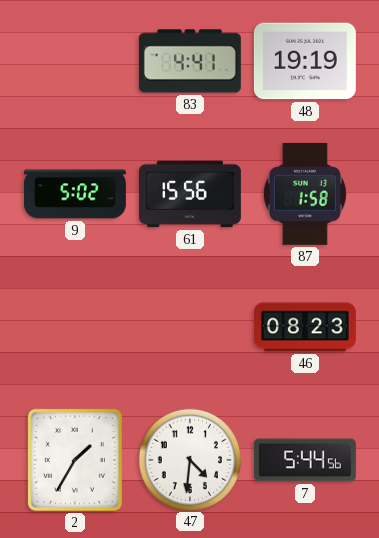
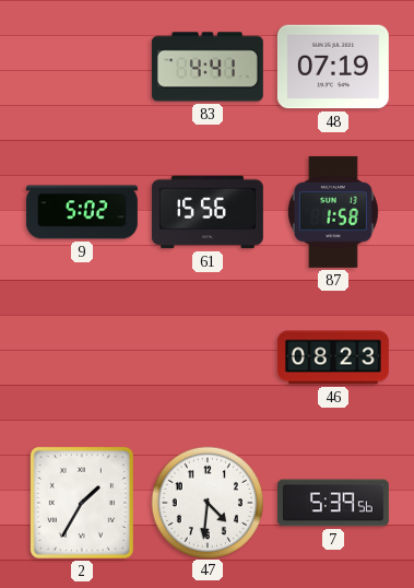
48: 19:19 -> 07:19
7: 5:44 -> 5:39
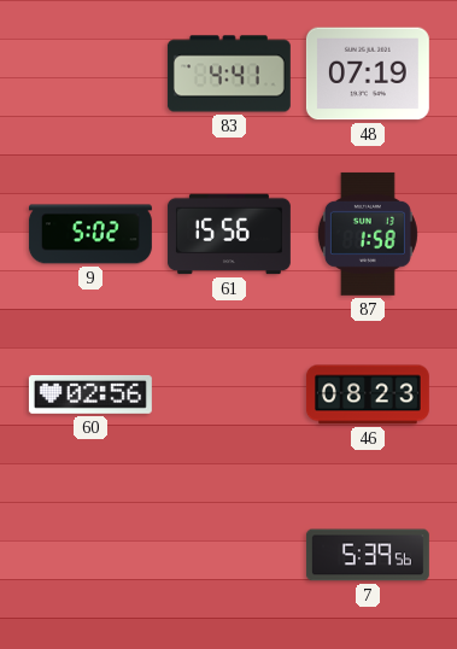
60: none -> 02:56
2: 1:35 -> none
47: 4:31 -> none
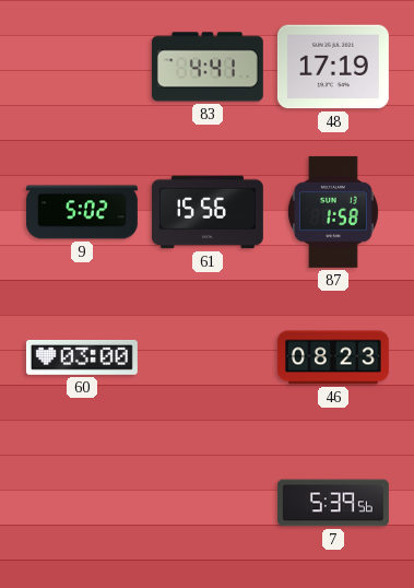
48: 07:19 -> 17:19
60: 02:56 -> 03:00
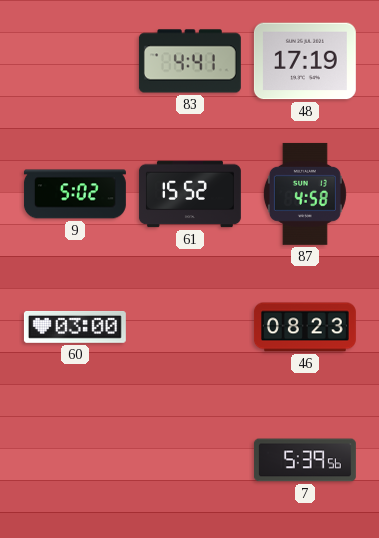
61: 15:56 -> 15:52
87: 1:58 -> 4:58
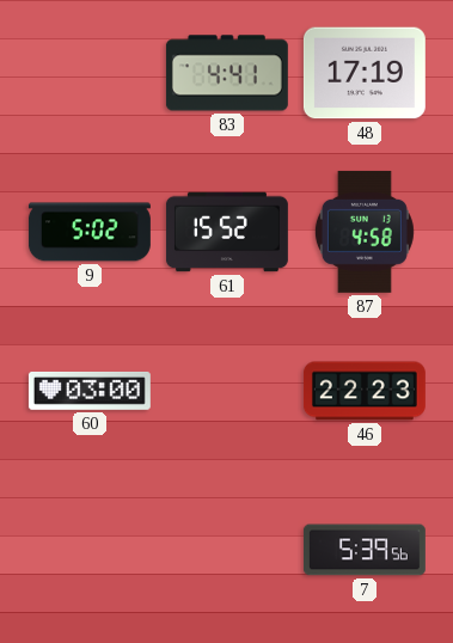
46: 08:23 -> 22:23
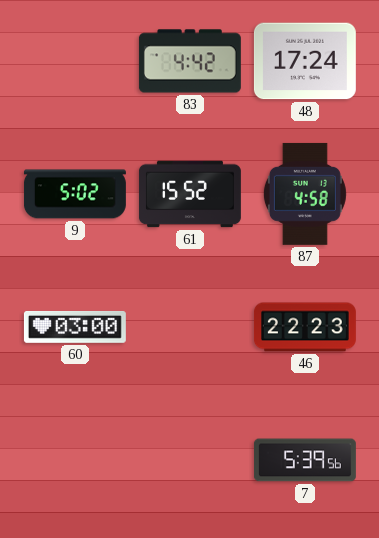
83: 4:41 -> 4:42
48: 17:19 -> 17:24
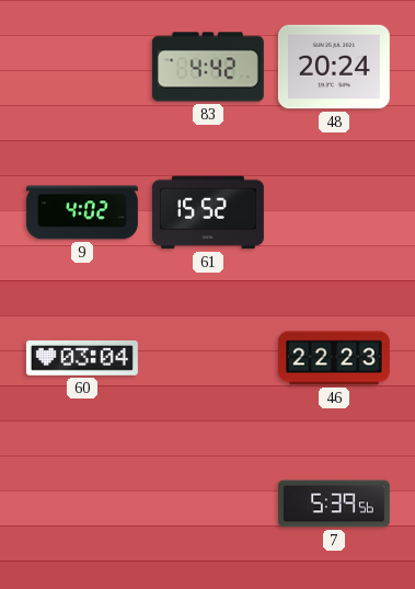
48: 17:24 -> 20:24
9: 5:02 -> 4:02
87: 4:58 -> none
60: 03:00 -> 03:04
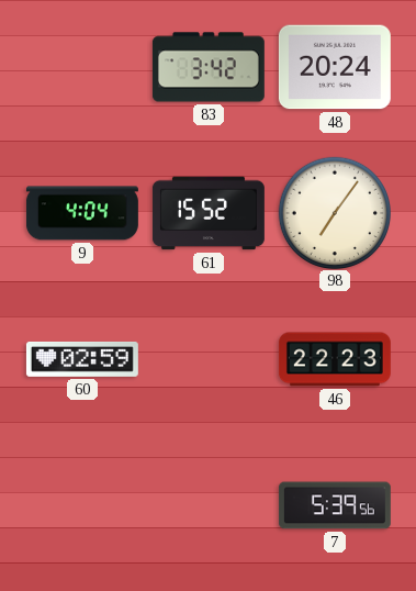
83: 4:42 -> 3:42
9: 4:02 -> 4:04
98: none -> 7:06
60: 03:04 -> 02:59
